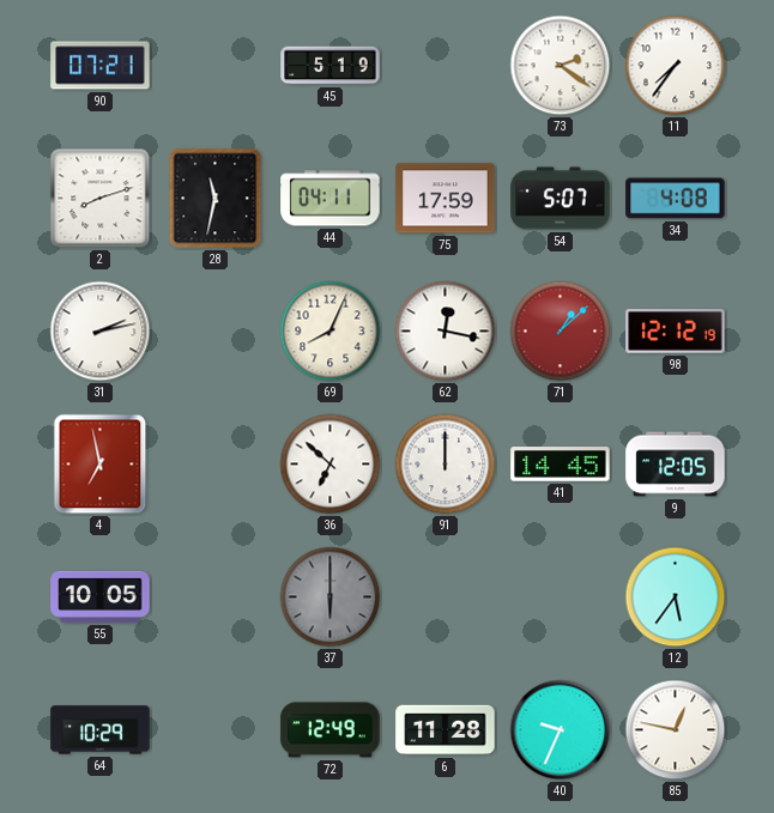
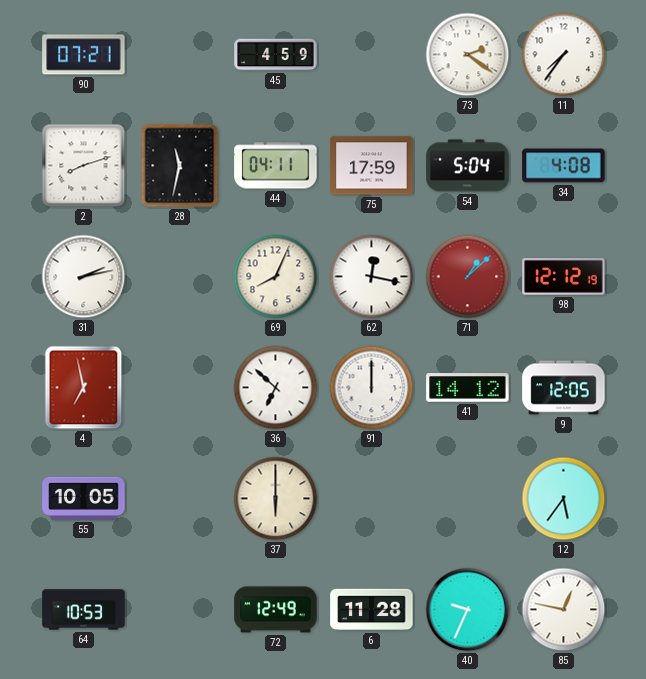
45: 5:19 -> 4:59
54: 5:07 -> 5:04
41: 14:45 -> 14:12
37 dial: grey -> cream
64: 10:29 -> 10:53
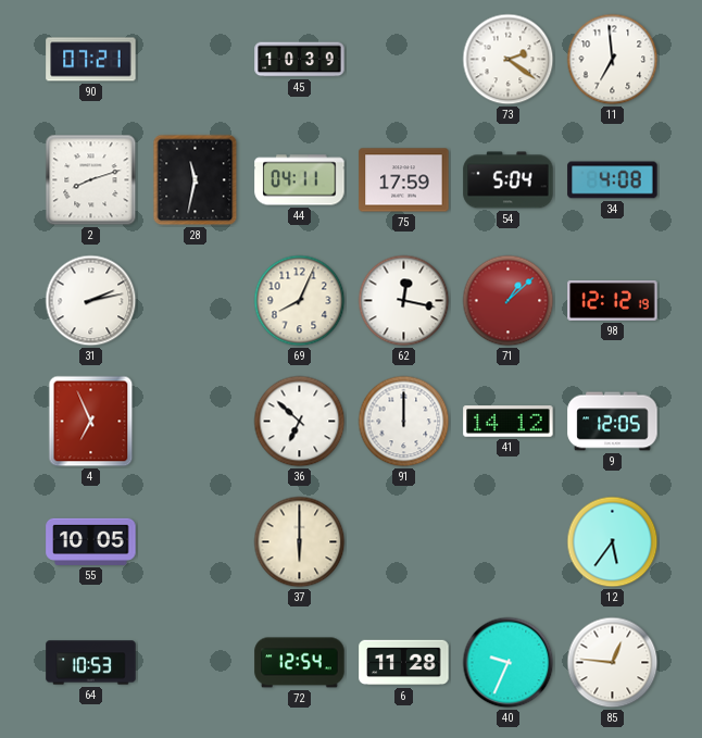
45: 4:59 -> 10:39
11: 7:36 -> 6:59
4: 6:58 -> 6:56
72: 12:49 -> 12:54
85: 12:47 -> 12:46
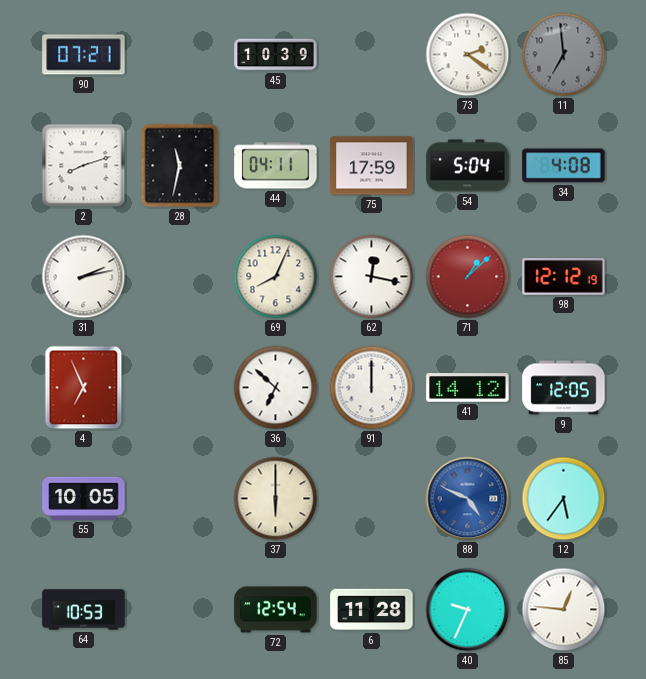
11 dial: white -> grey
88: none -> 4:49
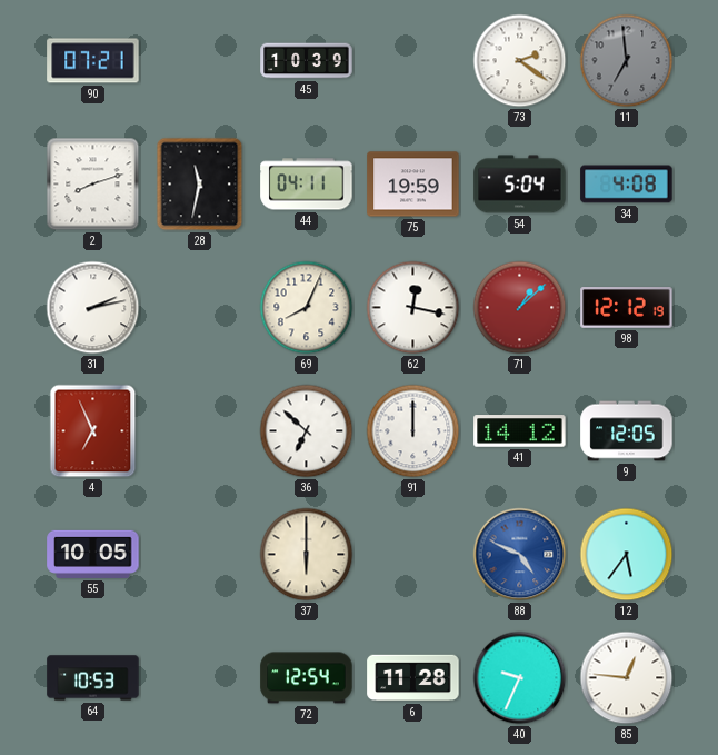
75: 17:59 -> 19:59
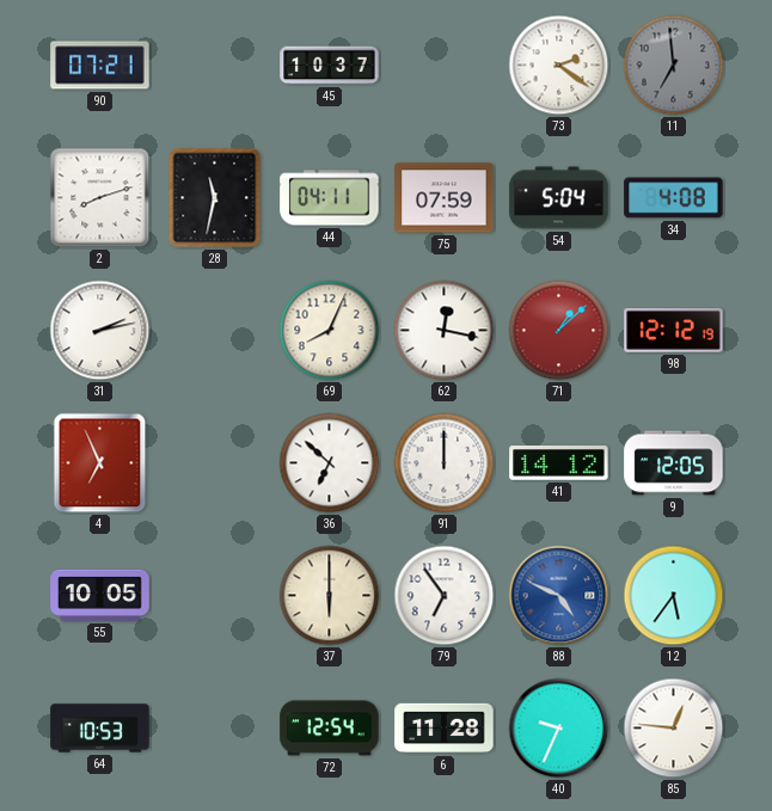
45: 10:39 -> 10:37
75: 19:59 -> 07:59
79: none -> 6:54
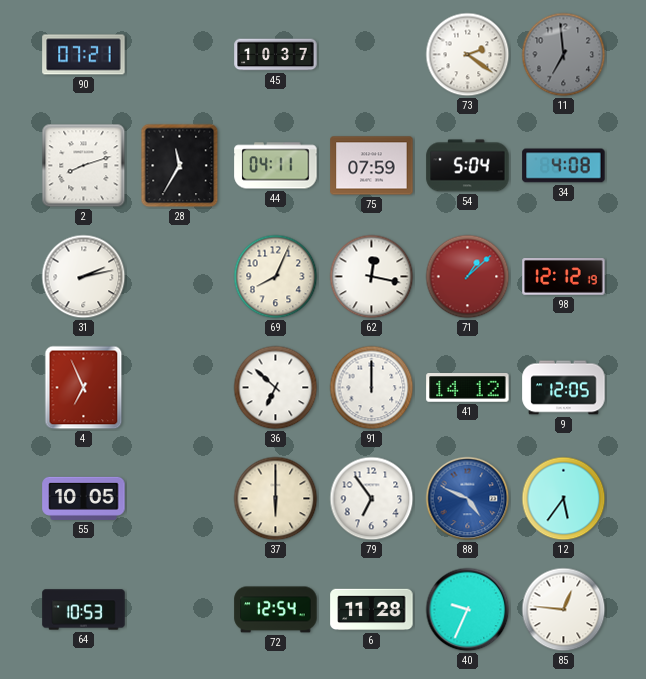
28: 11:32 -> 11:35
